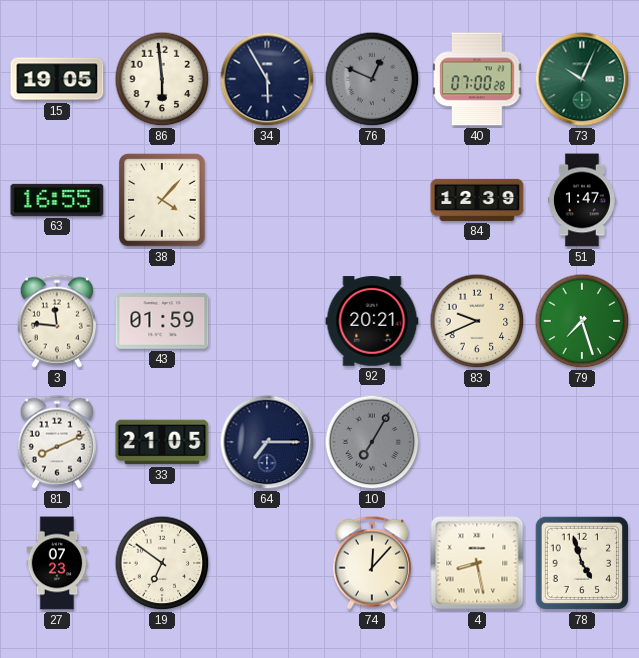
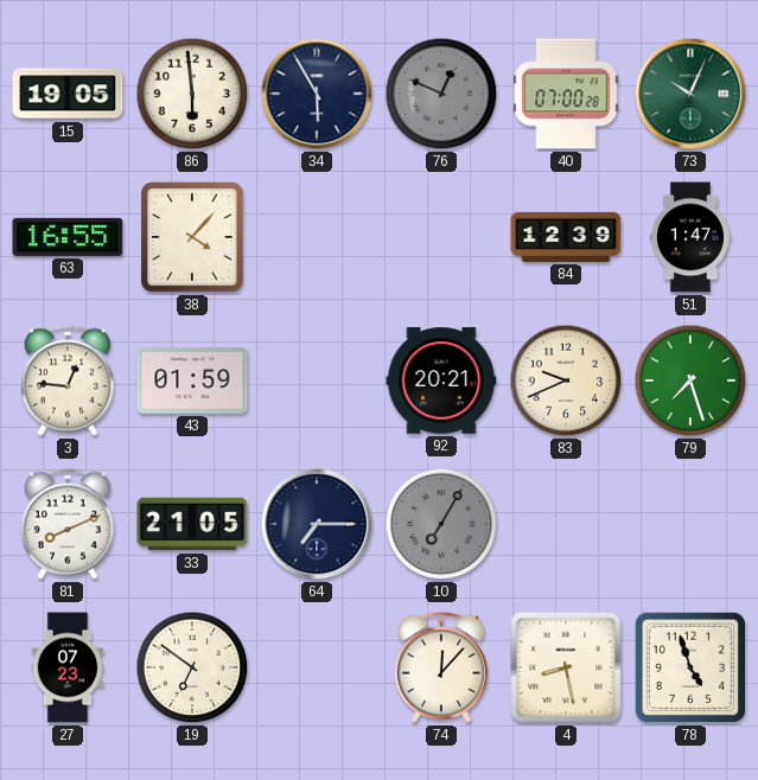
3: 11:46 -> 12:46
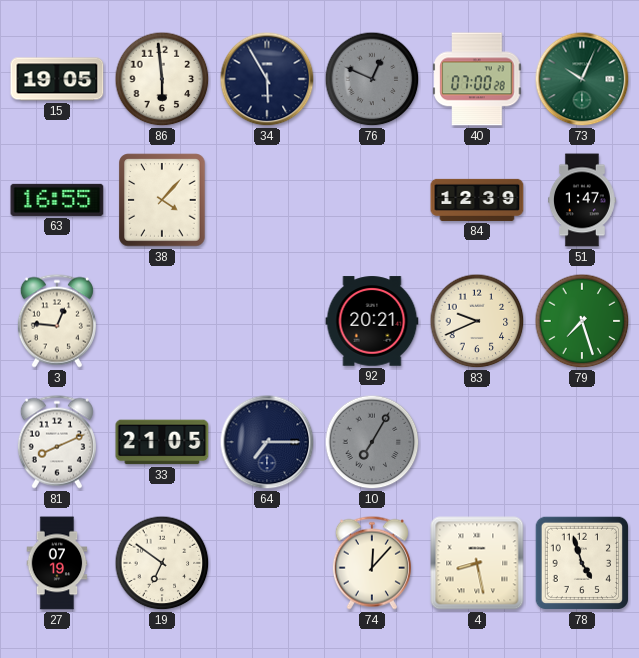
43: 01:59 -> none
27: 07:23 -> 07:19
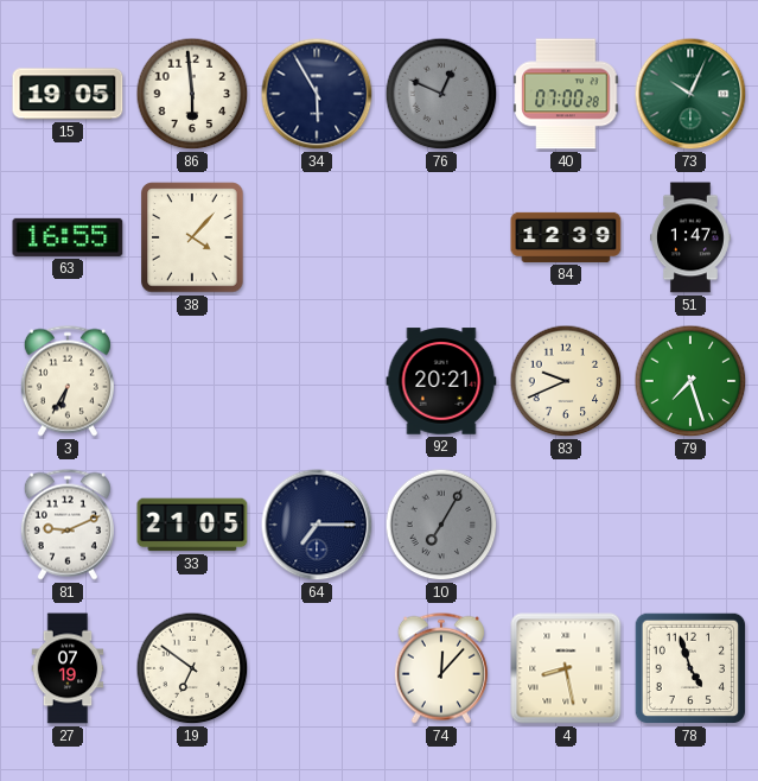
3: 12:46 -> 6:35
81: 8:11 -> 9:11
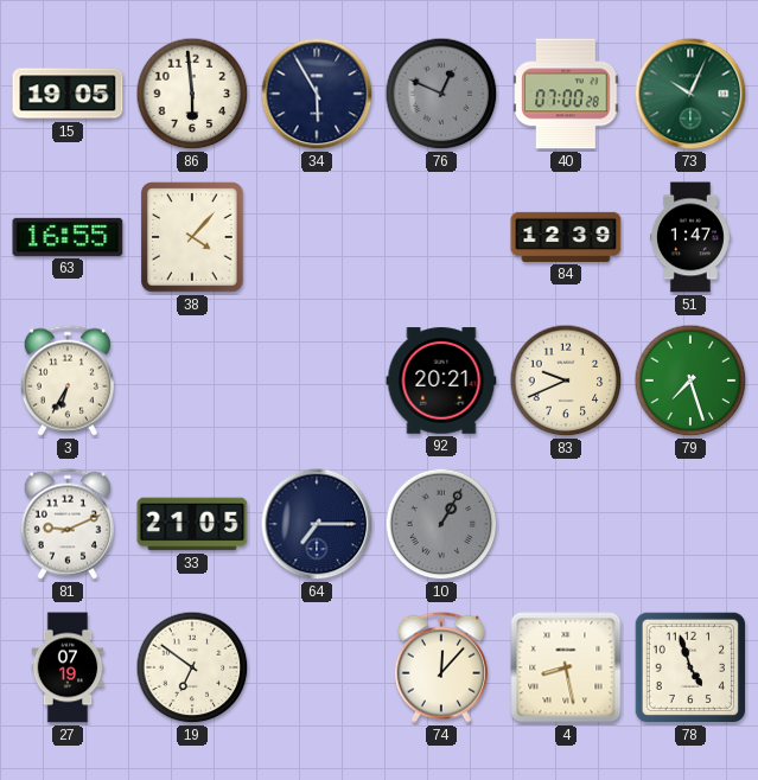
10: 7:05 -> 1:05
